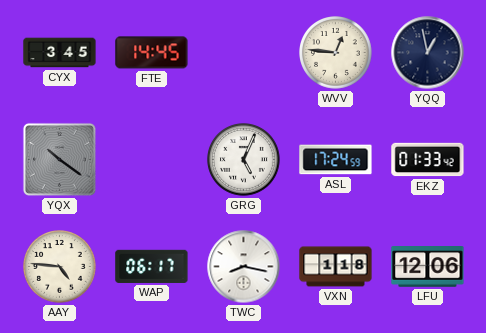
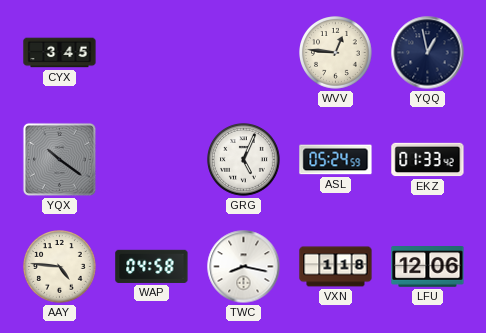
FTE: 14:45 -> none
ASL: 17:24 -> 05:24
WAP: 06:17 -> 04:58
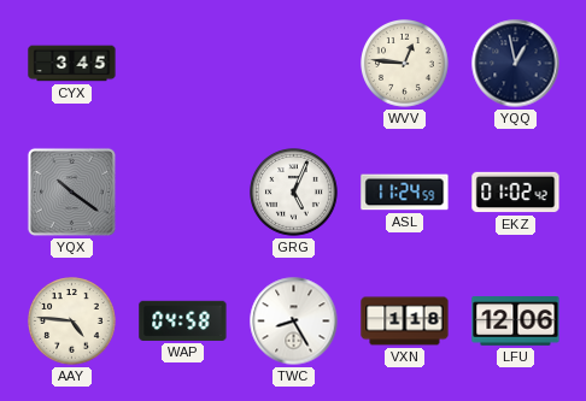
ASL: 05:24 -> 11:24
EKZ: 01:33 -> 01:02
TWC: 8:17 -> 8:25
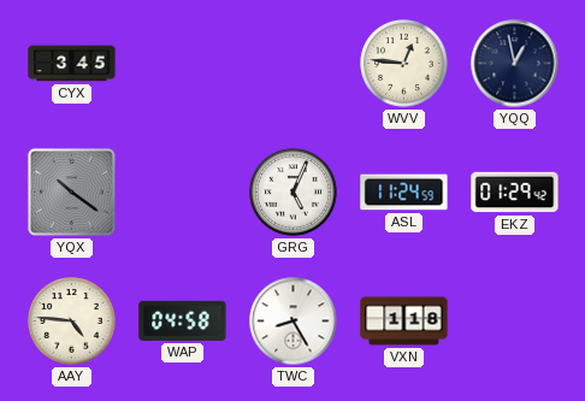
EKZ: 01:02 -> 01:29
LFU: 12:06 -> none
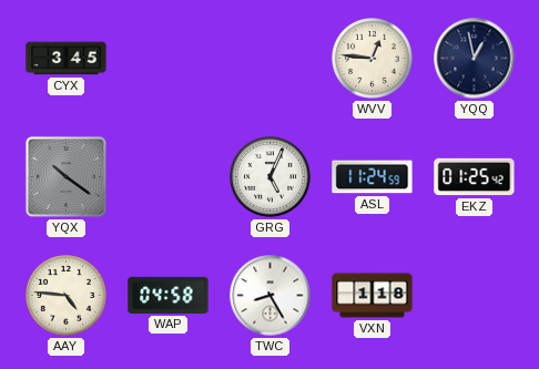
EKZ: 01:29 -> 01:25
